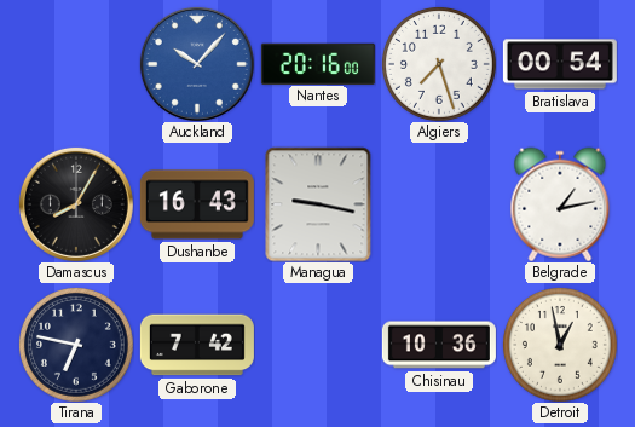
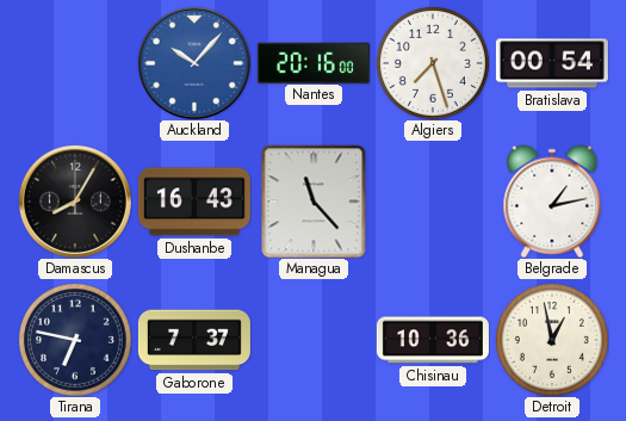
Managua: 9:17 -> 11:23
Gaborone: 7:42 -> 7:37
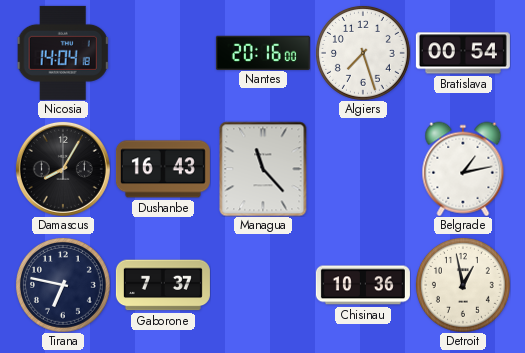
Nicosia: none -> 14:04
Auckland: 10:07 -> none
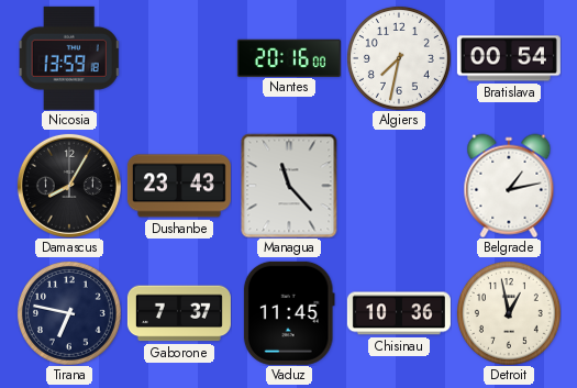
Nicosia: 14:04 -> 13:59
Algiers: 7:27 -> 7:32
Dushanbe: 16:43 -> 23:43
Vaduz: none -> 11:45
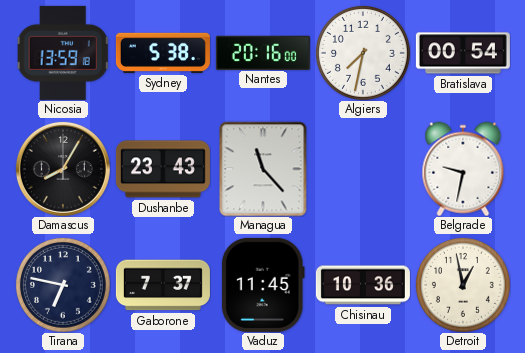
Sydney: none -> 5:38
Belgrade: 1:13 -> 9:32
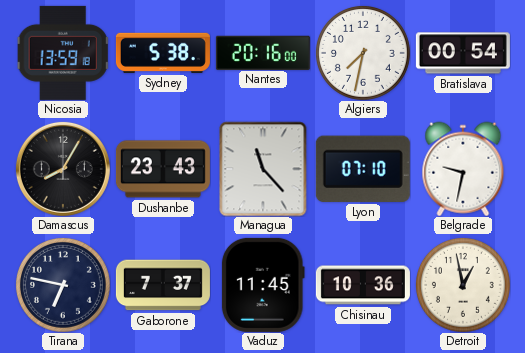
Lyon: none -> 07:10
